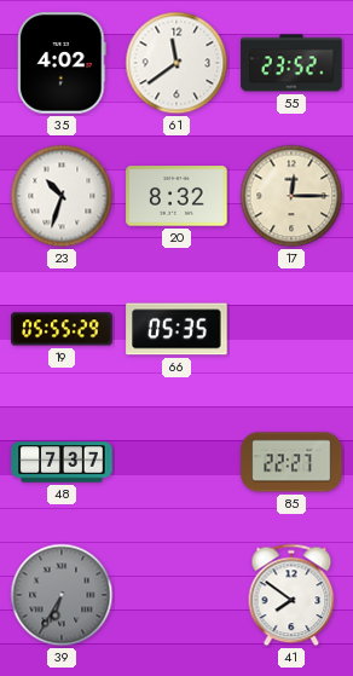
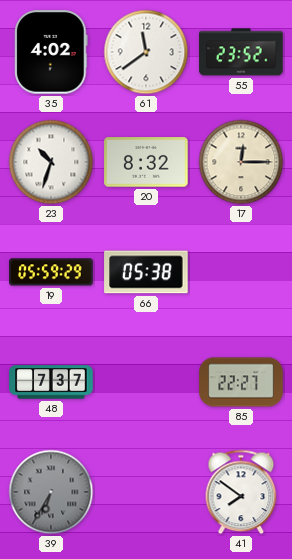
19: 05:55 -> 05:59
66: 05:35 -> 05:38
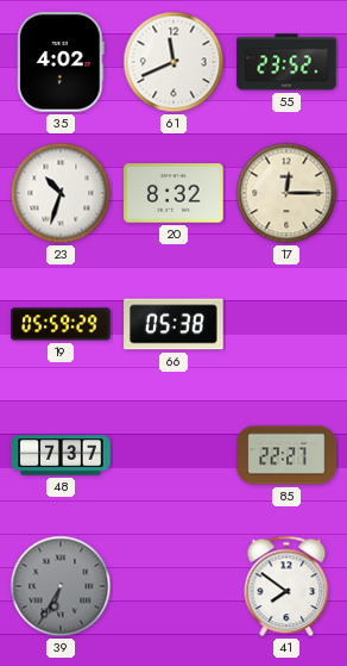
61: 11:39 -> 11:41
